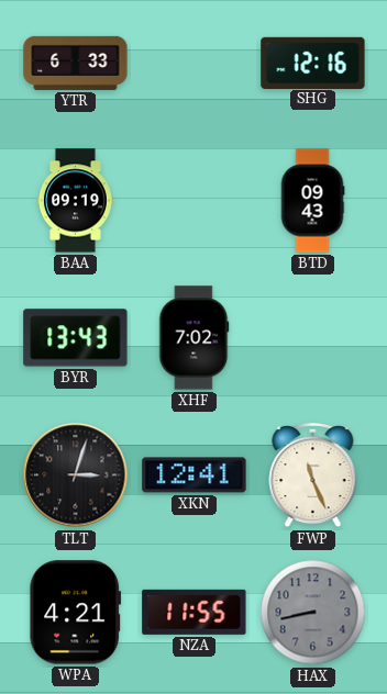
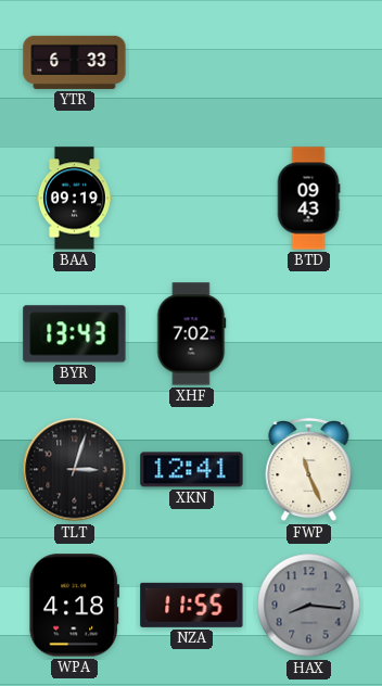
SHG: 12:16 -> none
WPA: 4:21 -> 4:18
HAX: 8:43 -> 8:16
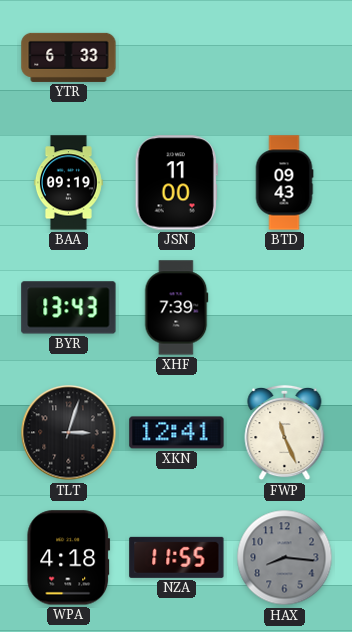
JSN: none -> 11:00
XHF: 7:02 -> 7:39
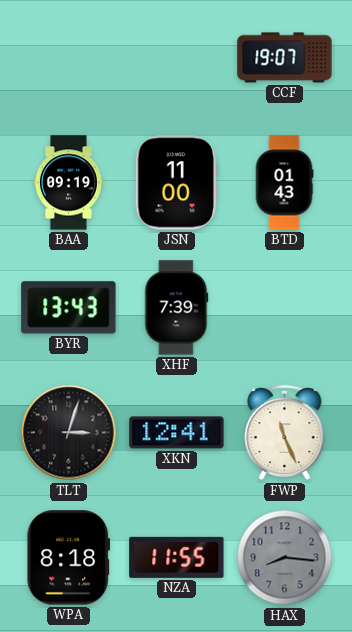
YTR: 6:33 -> none
CCF: none -> 19:07
BTD: 09:43 -> 01:43
WPA: 4:18 -> 8:18
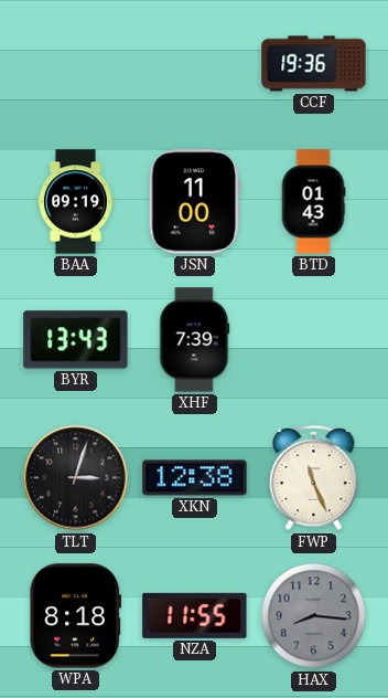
CCF: 19:07 -> 19:36
XKN: 12:41 -> 12:38
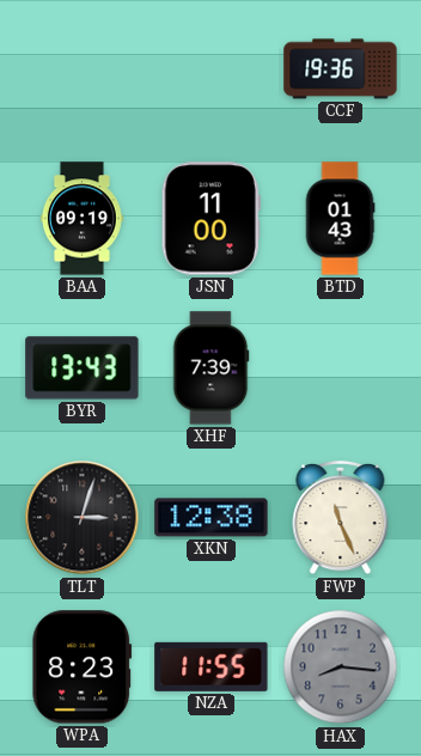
WPA: 8:18 -> 8:23
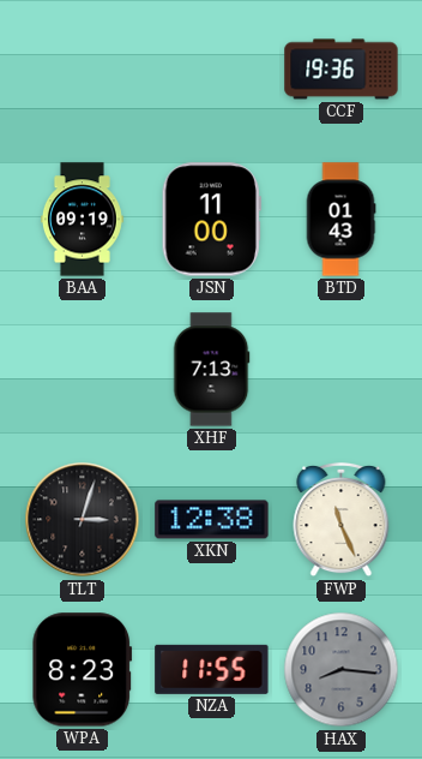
BYR: 13:43 -> none
XHF: 7:39 -> 7:13
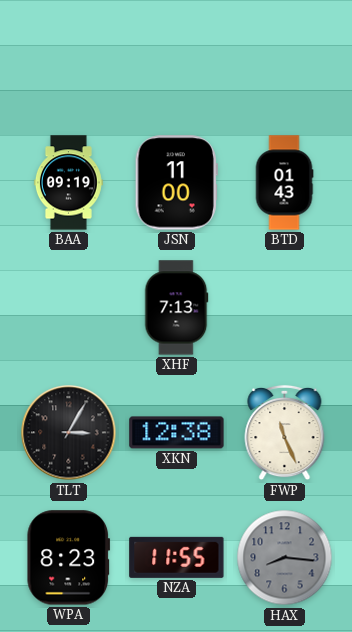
CCF: 19:36 -> none
TLT: 3:03 -> 3:05
